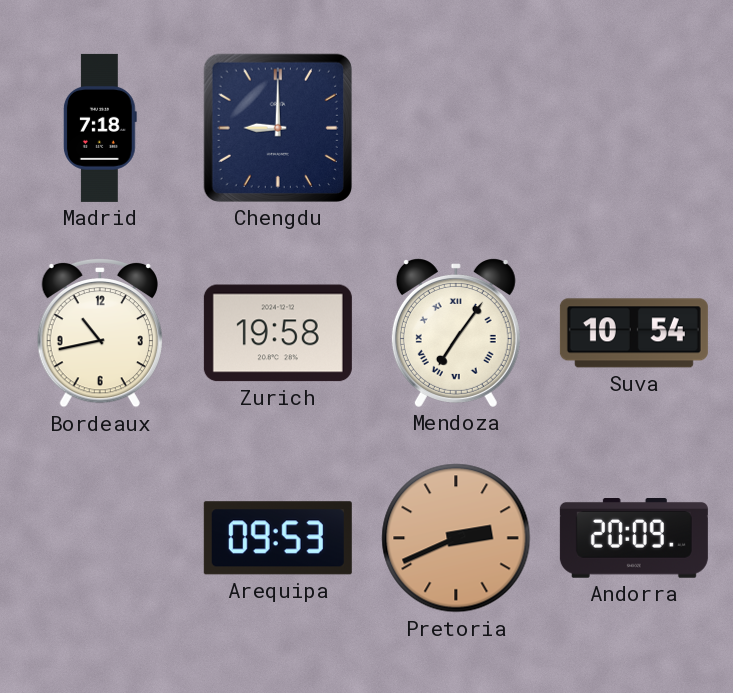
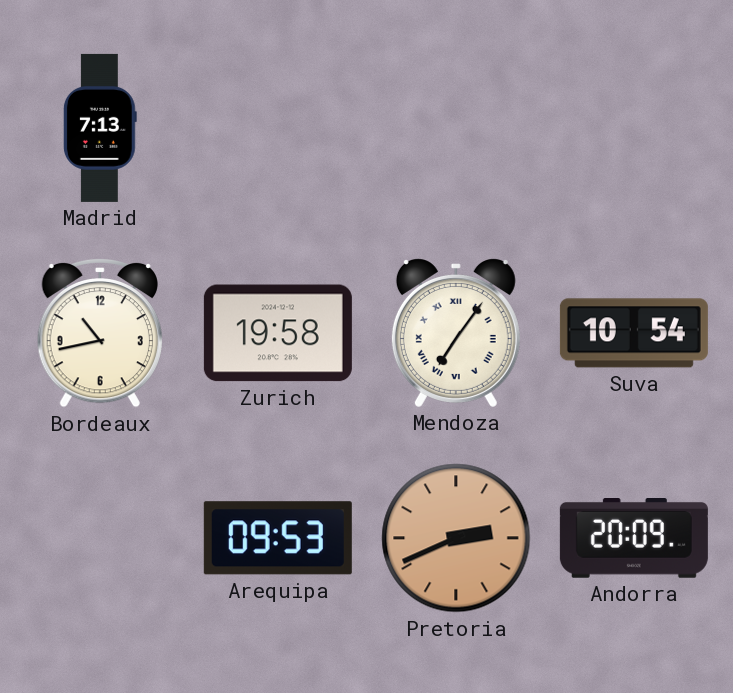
Madrid: 7:18 -> 7:13
Chengdu: 9:00 -> none
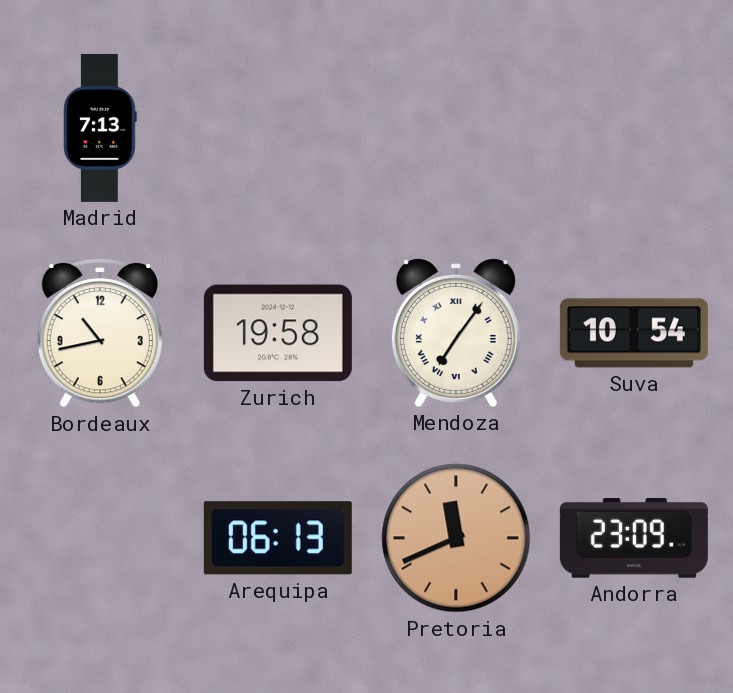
Arequipa: 09:53 -> 06:13
Pretoria: 2:41 -> 11:41
Andorra: 20:09 -> 23:09
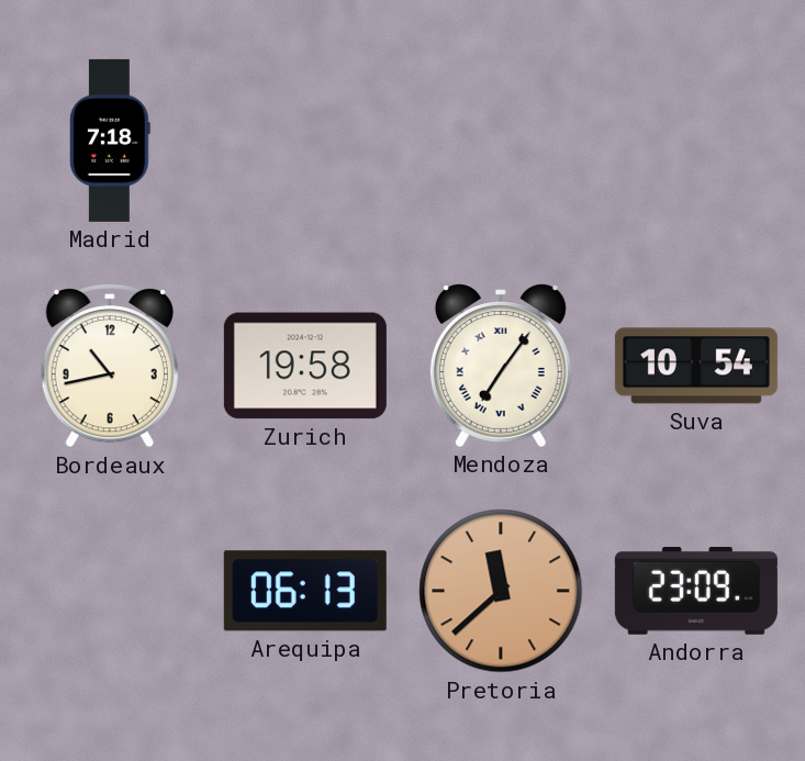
Madrid: 7:13 -> 7:18
Pretoria: 11:41 -> 11:38
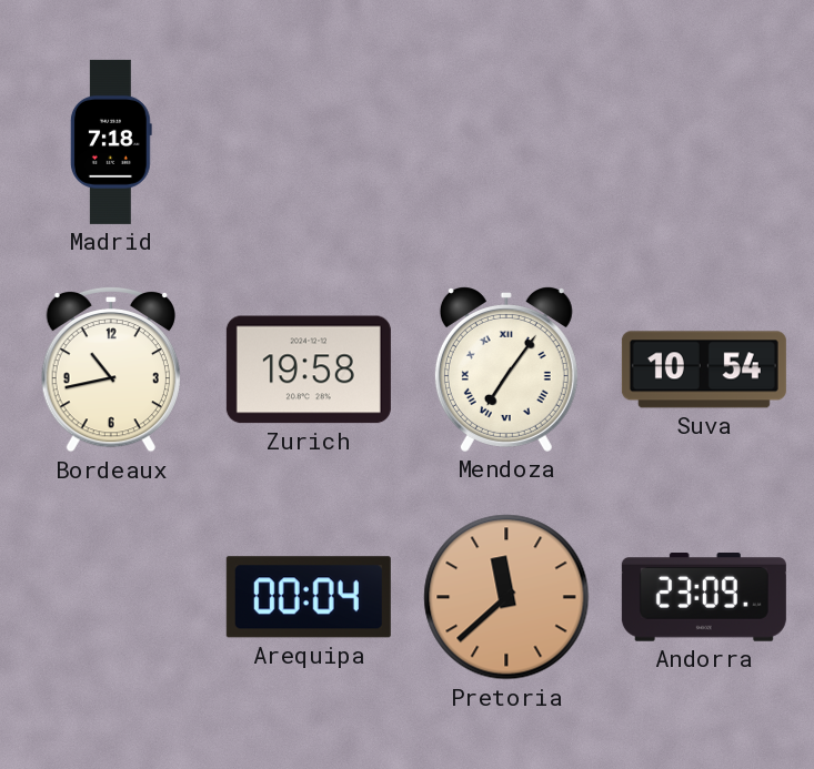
Arequipa: 06:13 -> 00:04
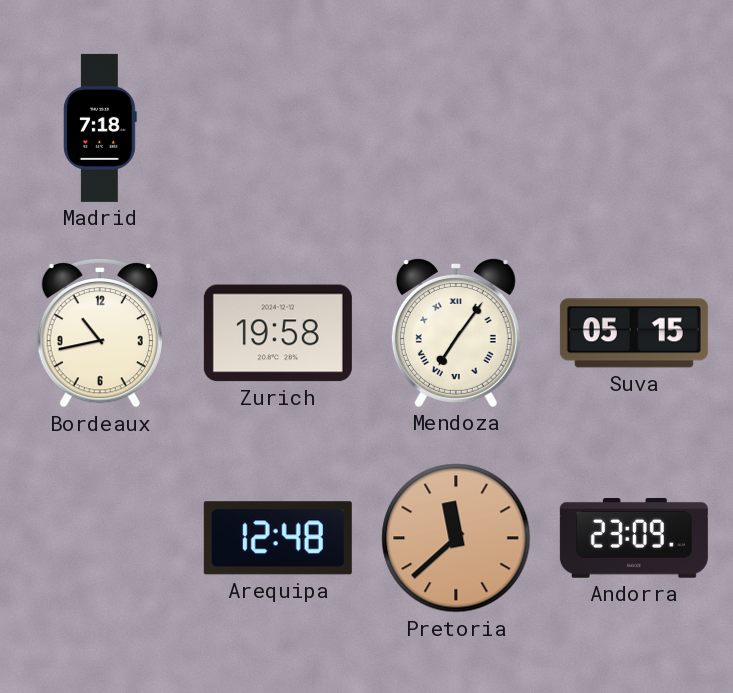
Suva: 10:54 -> 05:15
Arequipa: 00:04 -> 12:48
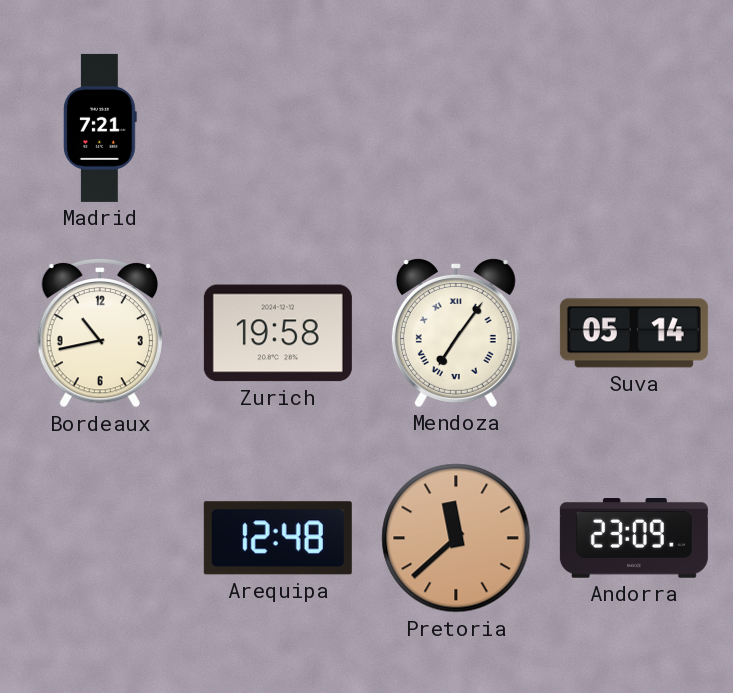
Madrid: 7:18 -> 7:21
Suva: 05:15 -> 05:14
